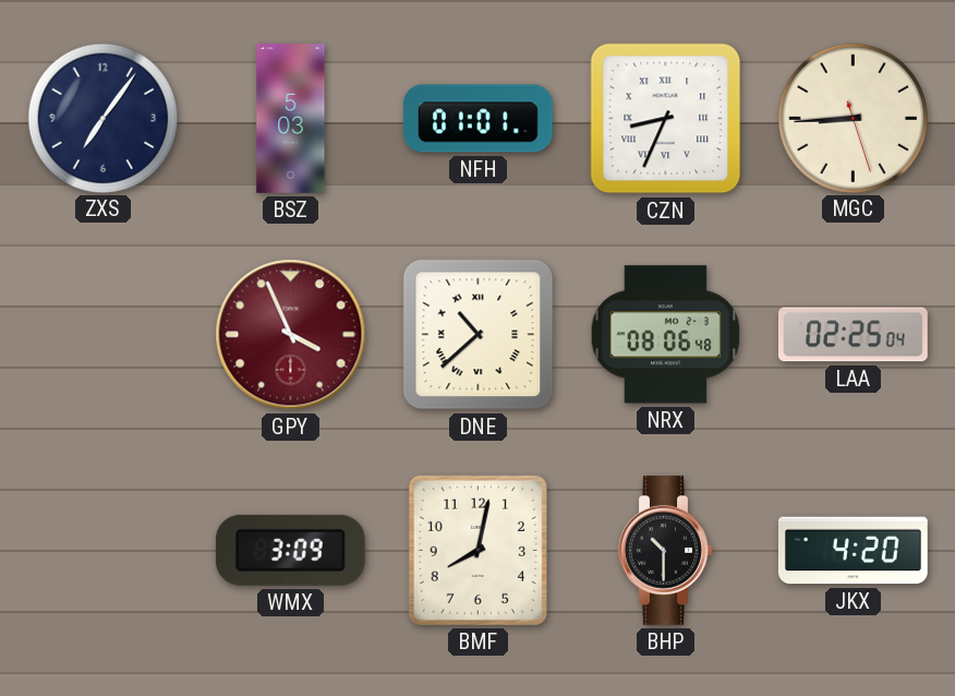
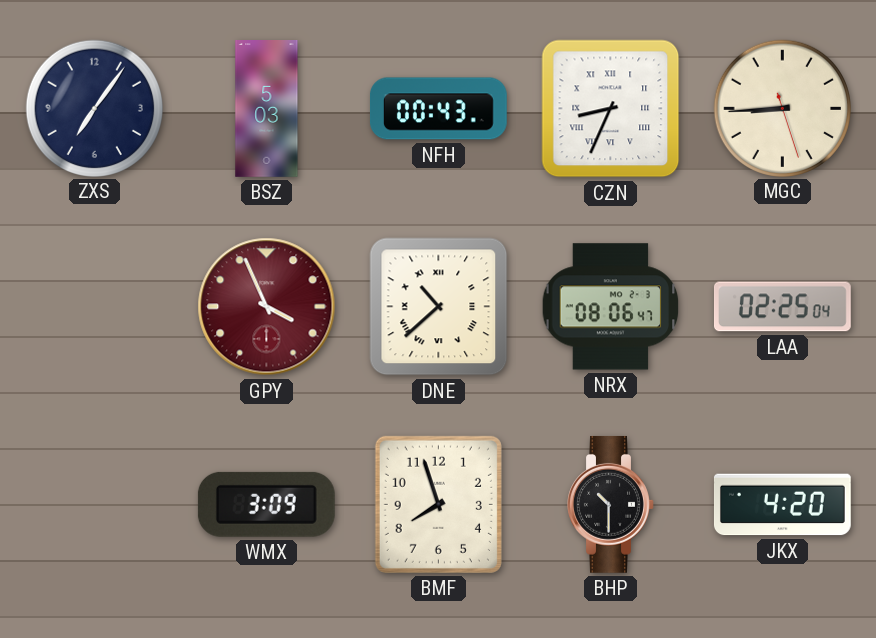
NFH: 01:01 -> 00:43
NRX: 08:06:48 -> 08:06:47
BMF: 8:02 -> 7:57
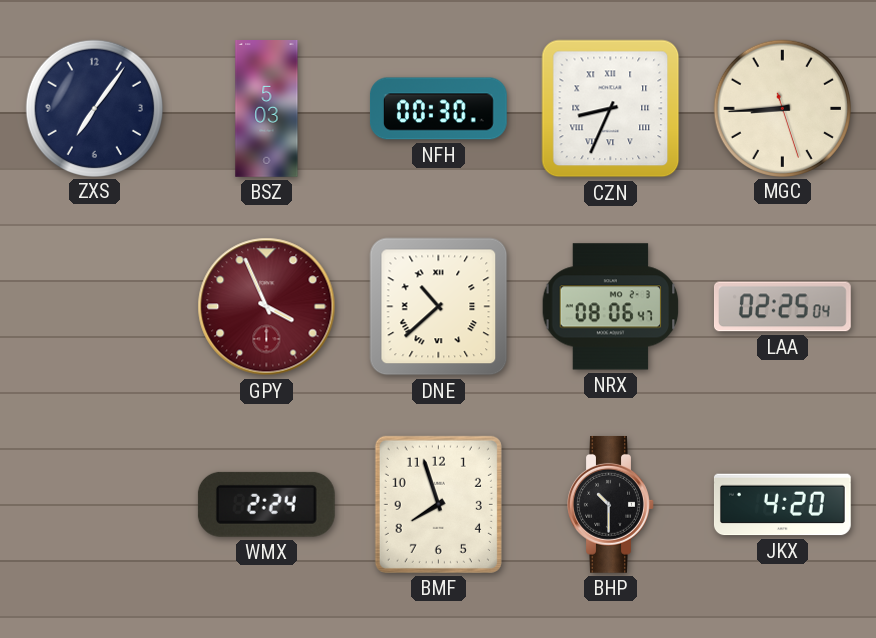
NFH: 00:43 -> 00:30
WMX: 3:09 -> 2:24
